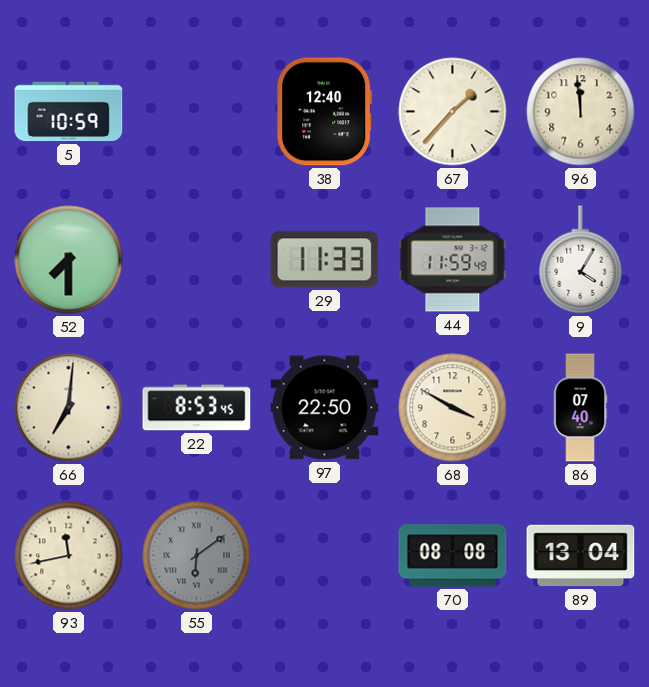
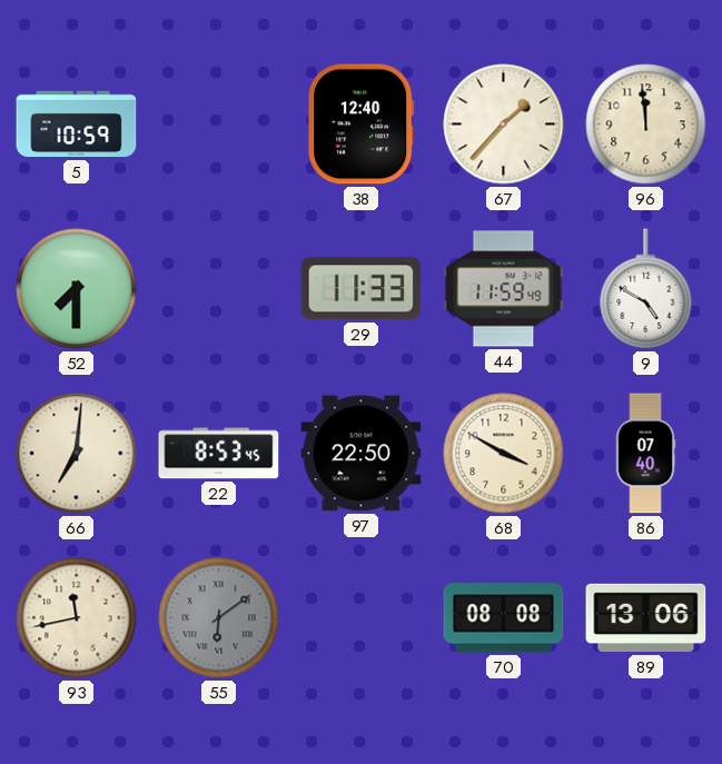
9: 4:05 -> 4:50
89: 13:04 -> 13:06
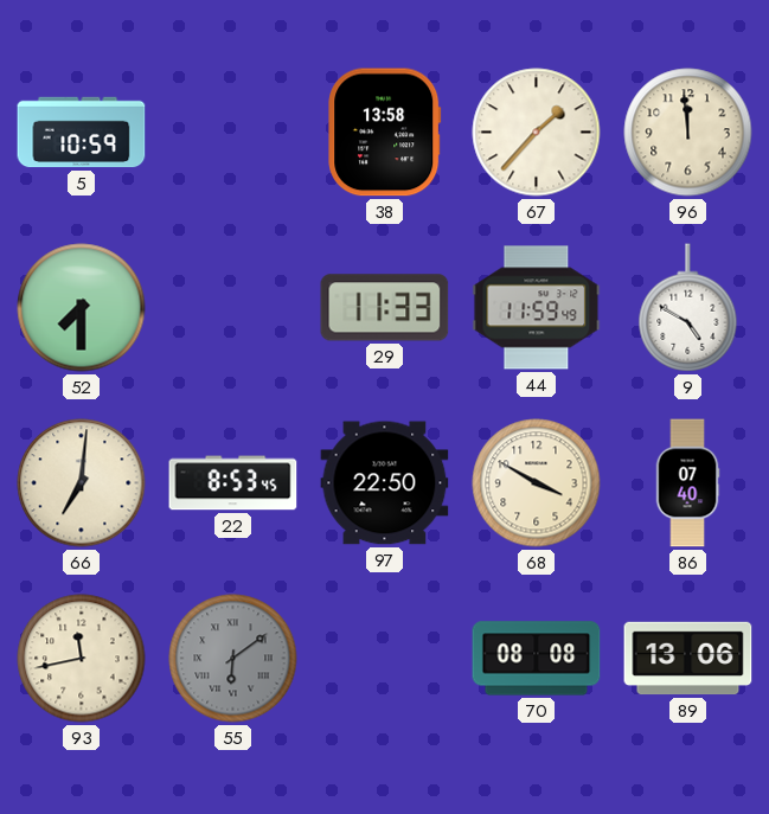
38: 12:40 -> 13:58
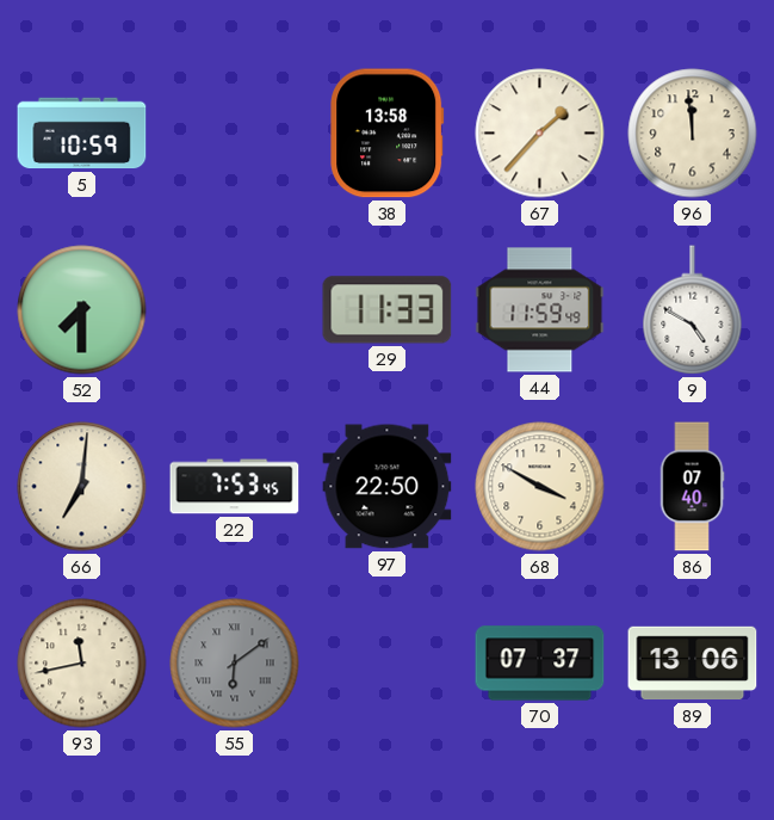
22: 8:53 -> 7:53
70: 08:08 -> 07:37
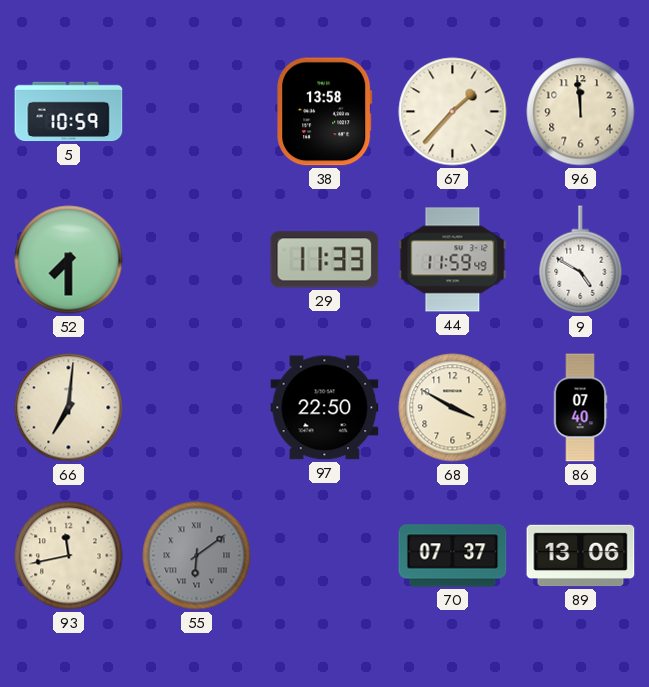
22: 7:53 -> none
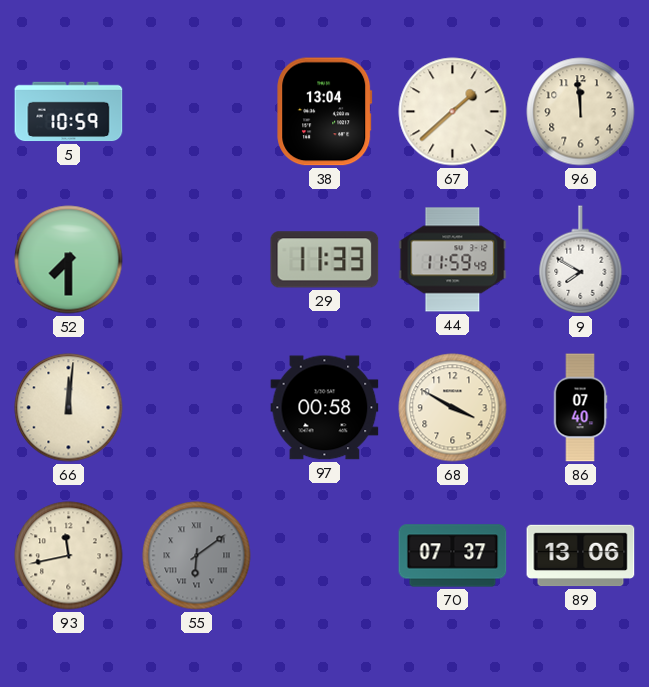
38: 13:58 -> 13:04
67: 1:37 -> 1:38
9: 4:50 -> 7:50
66: 7:01 -> 12:01
97: 22:50 -> 00:58
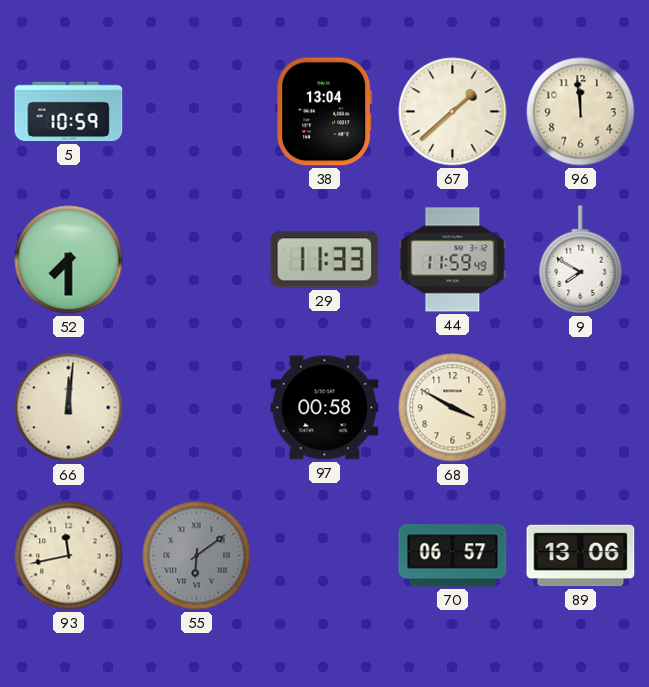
86: 07:40 -> none
70: 07:37 -> 06:57
